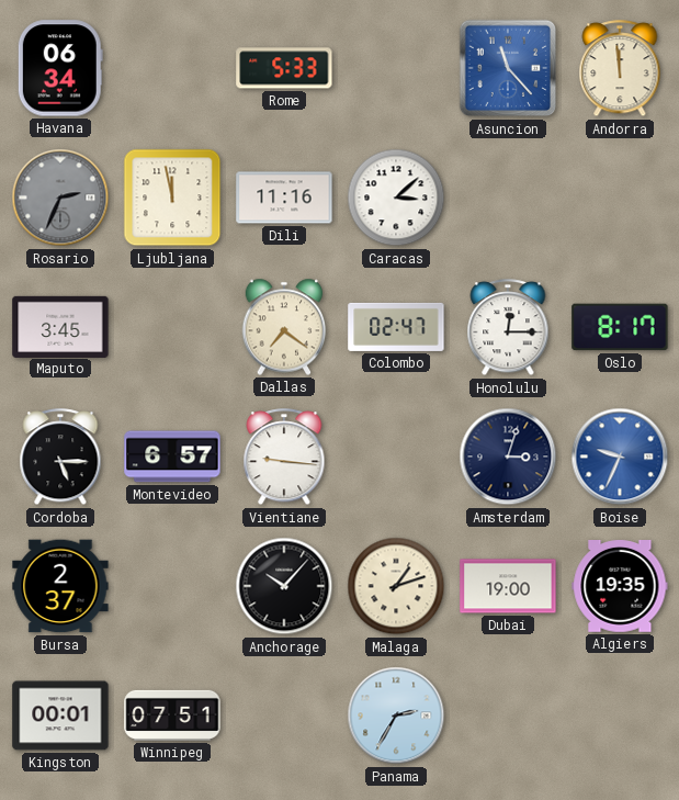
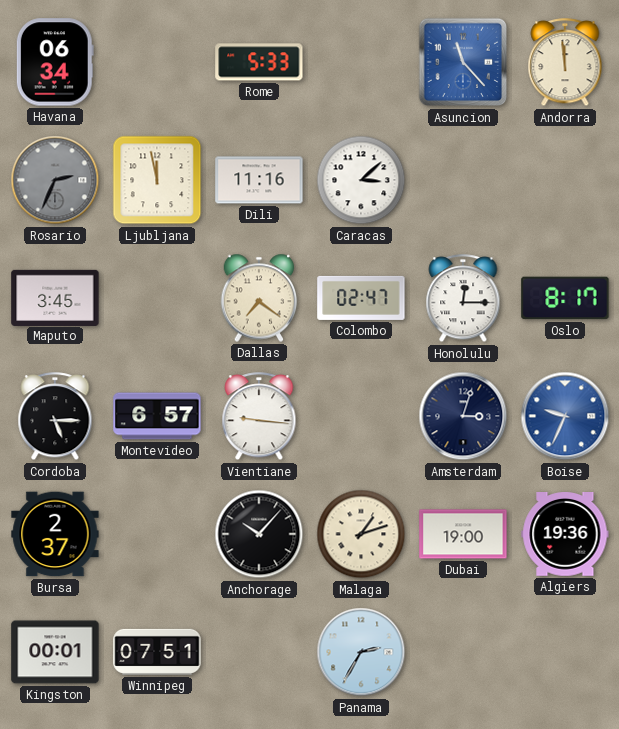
Algiers: 19:35 -> 19:36
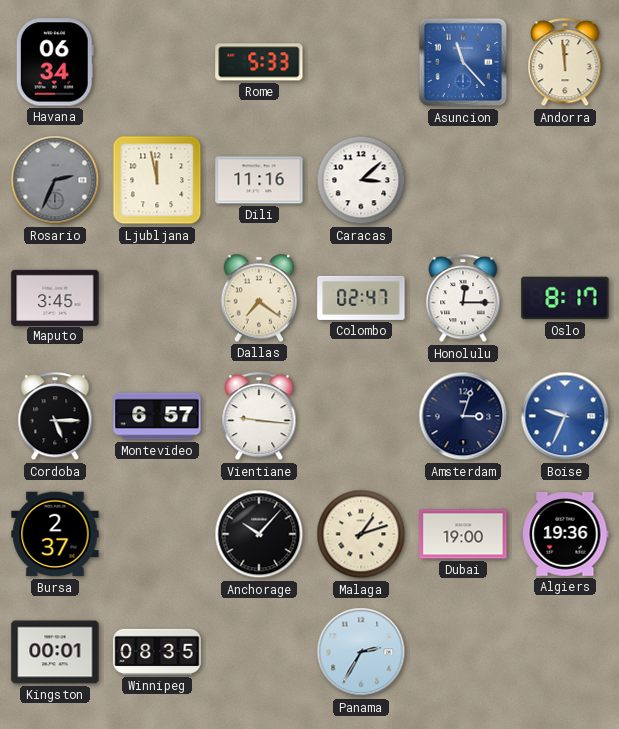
Winnipeg: 07:51 -> 08:35
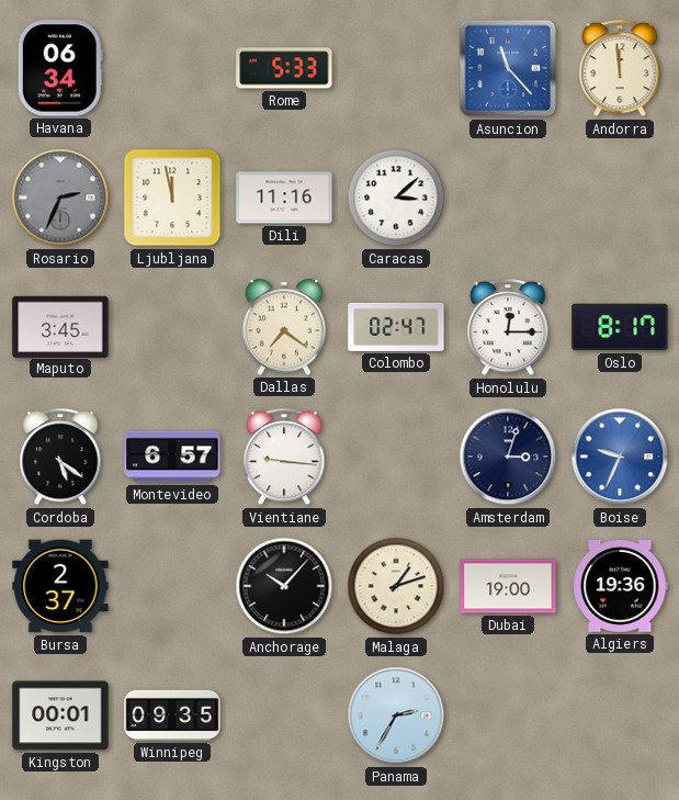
Cordoba: 5:15 -> 5:21
Winnipeg: 08:35 -> 09:35
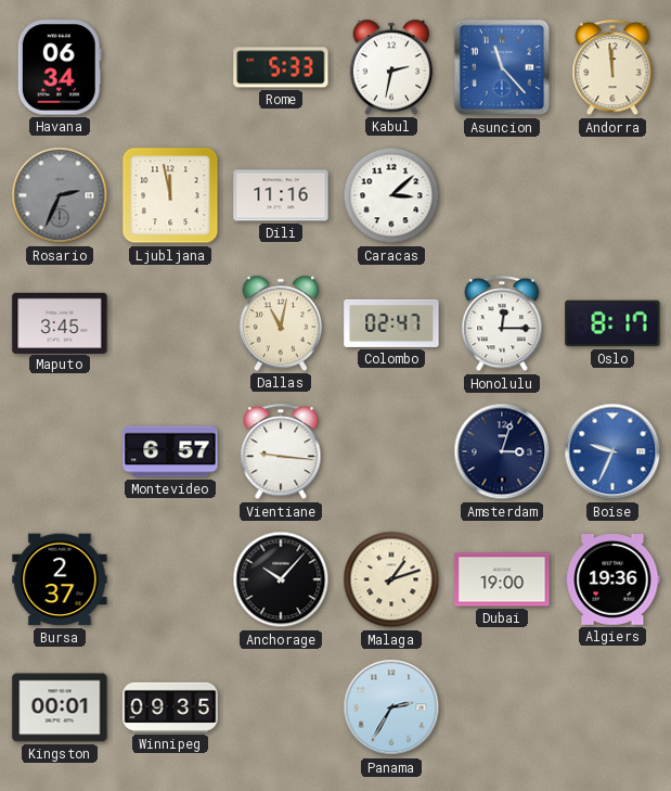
Kabul: none -> 2:32
Dallas: 7:21 -> 11:02
Cordoba: 5:21 -> none
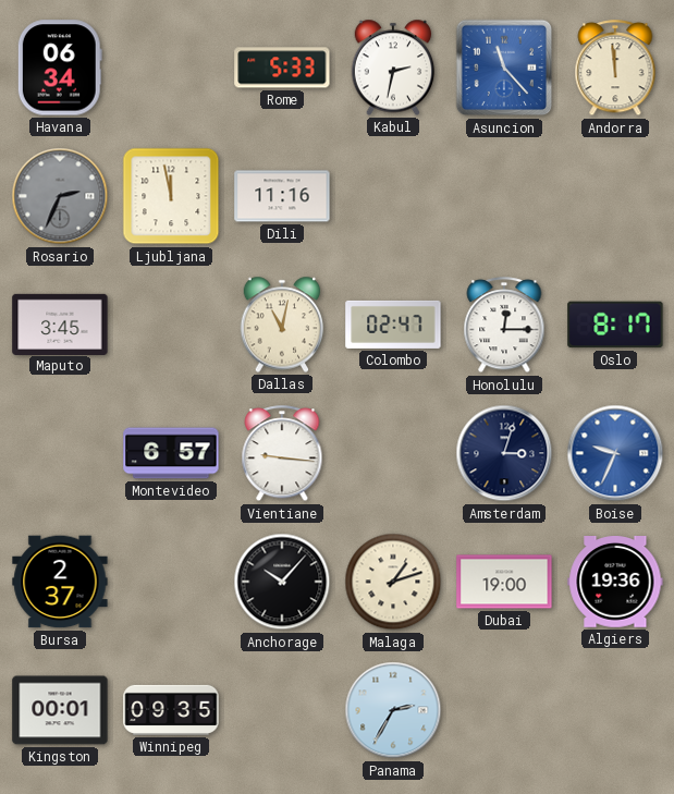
Caracas: 3:08 -> none
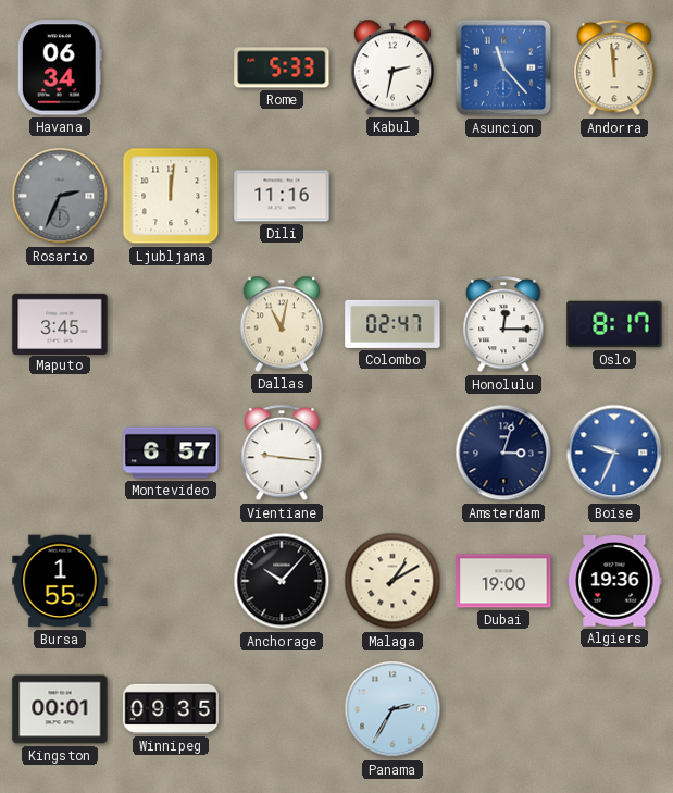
Ljubljana: 11:58 -> 12:01
Bursa: 2:37 -> 1:55
Malaga: 1:12 -> 1:10
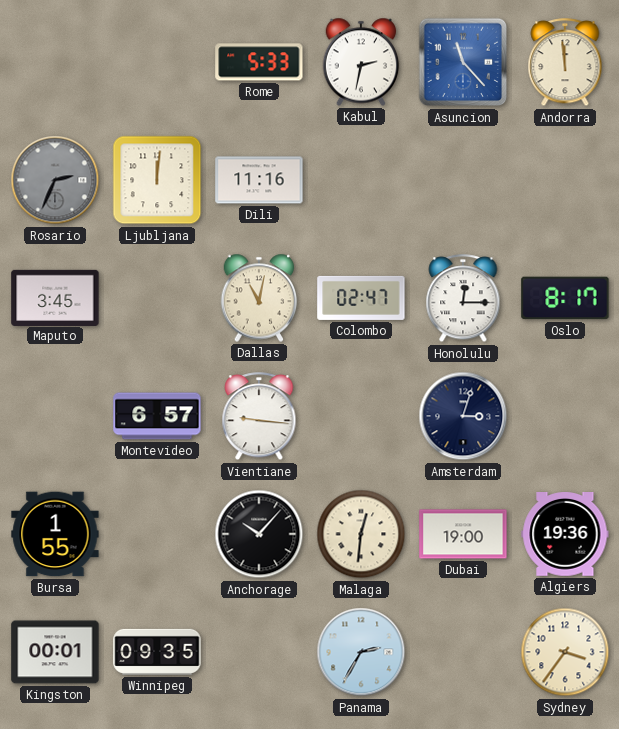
Havana: 06:34 -> none
Boise: 9:34 -> none
Malaga: 1:10 -> 12:31
Sydney: none -> 3:36
